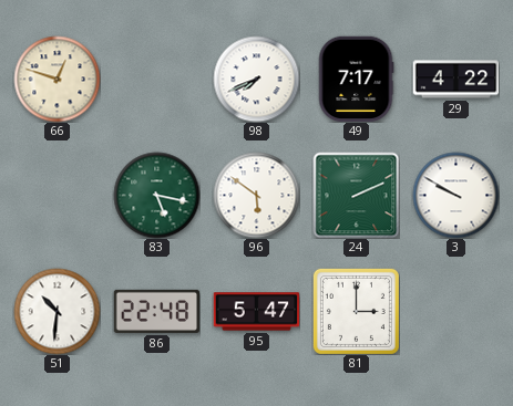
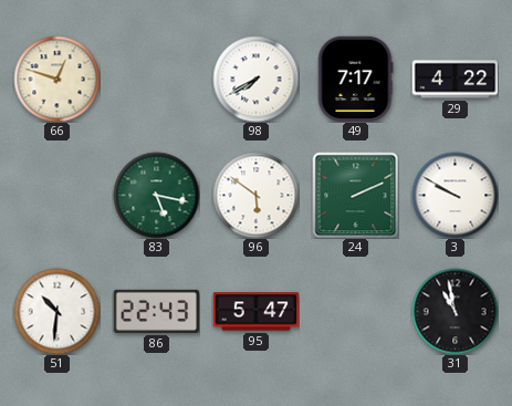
98: 7:41 -> 7:40
86: 22:48 -> 22:43
81: 3:00 -> none
31: none -> 10:58
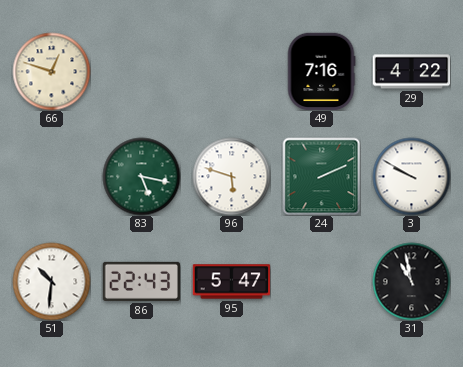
98: 7:40 -> none
49: 7:17 -> 7:16
96: 5:51 -> 5:48
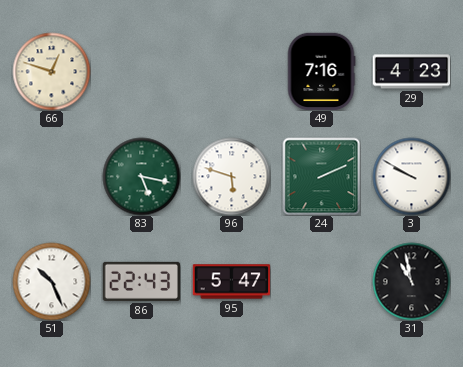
29: 4:22 -> 4:23
51: 10:31 -> 10:26
